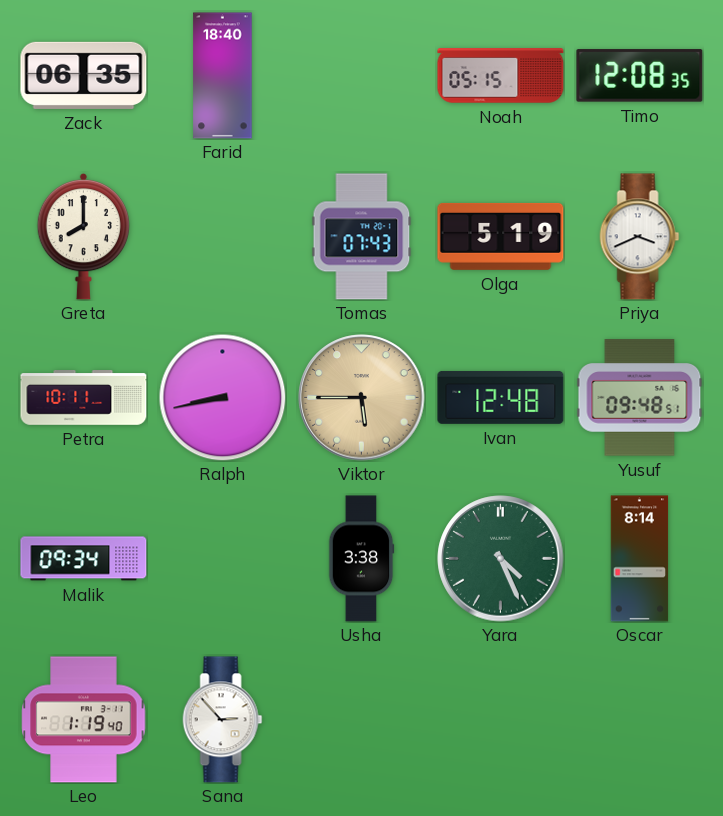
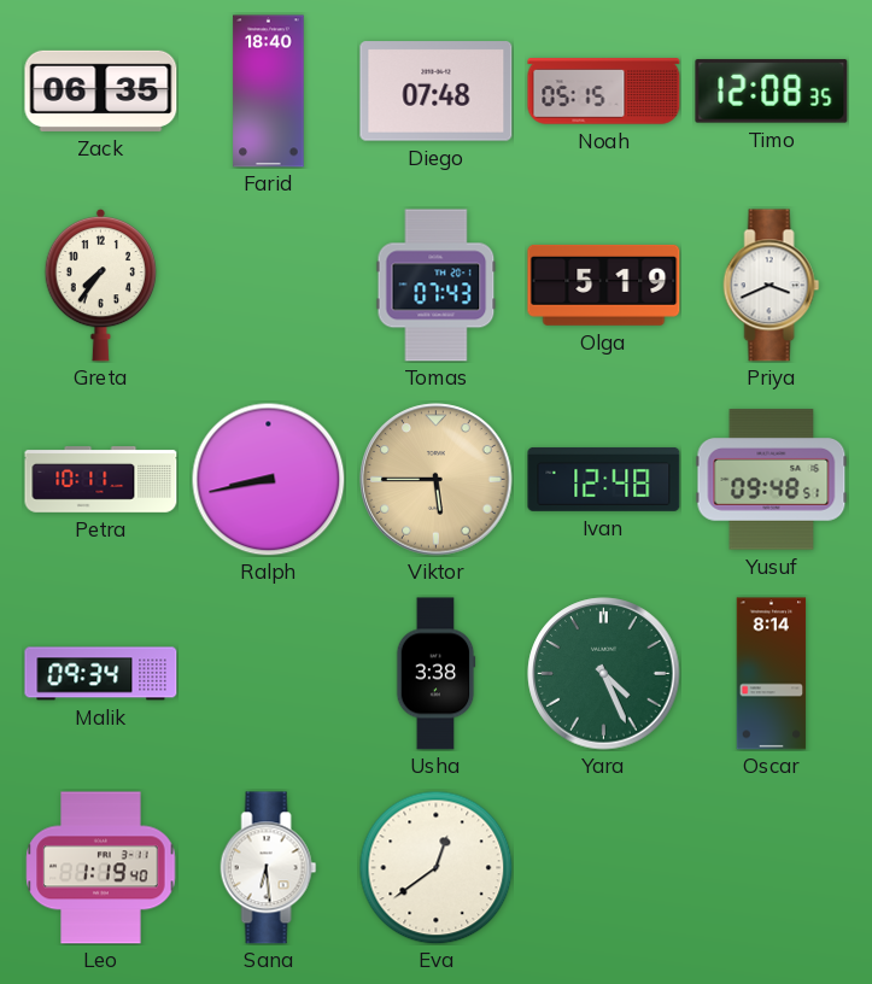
Diego: none -> 07:48
Greta: 8:00 -> 7:36
Sana: 2:53 -> 6:29
Eva: none -> 12:39
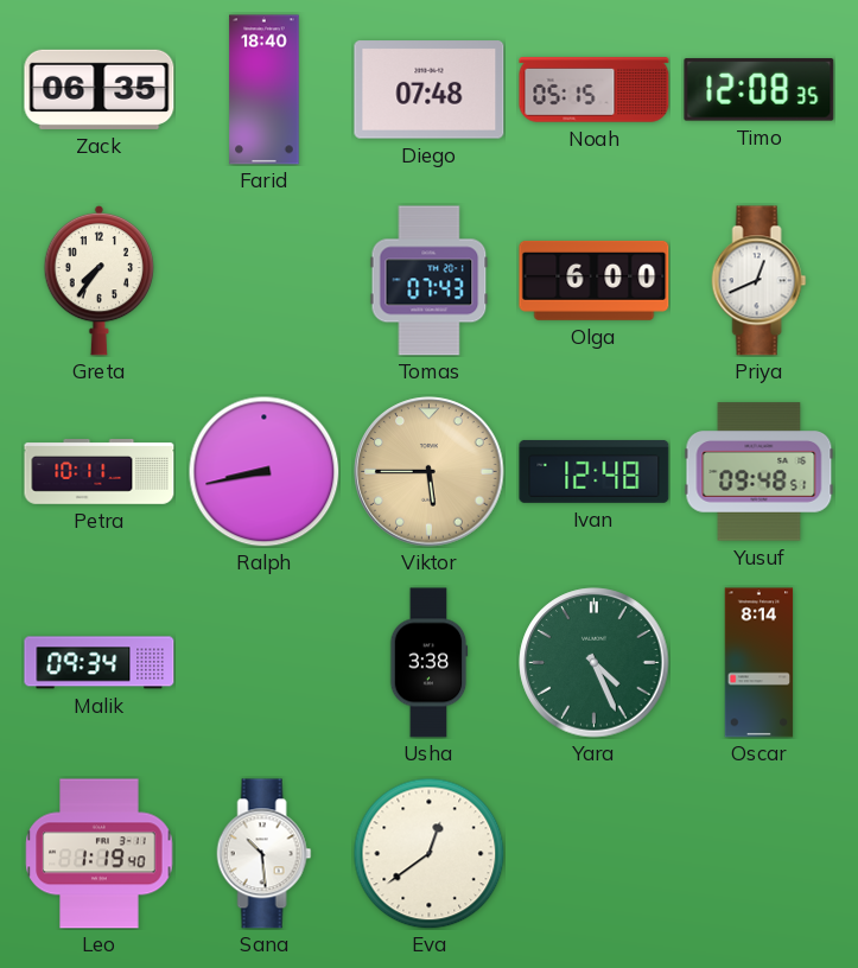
Olga: 5:19 -> 6:00
Priya: 3:41 -> 12:41
Sana: 6:29 -> 10:29
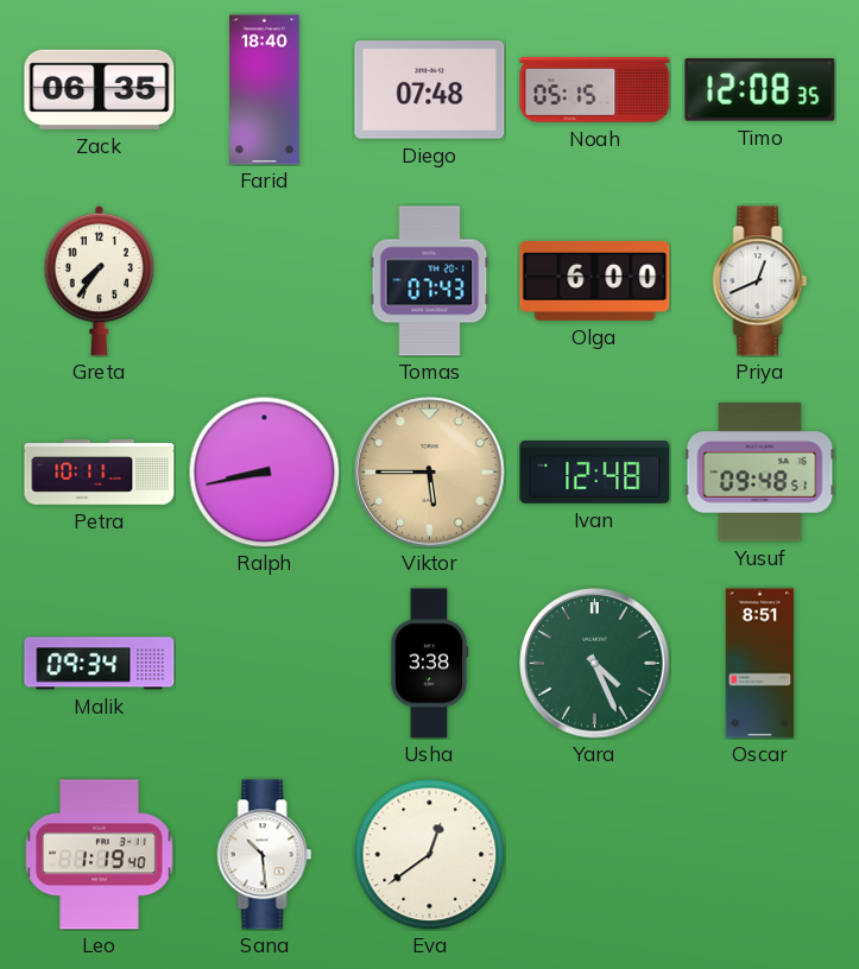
Oscar: 8:14 -> 8:51
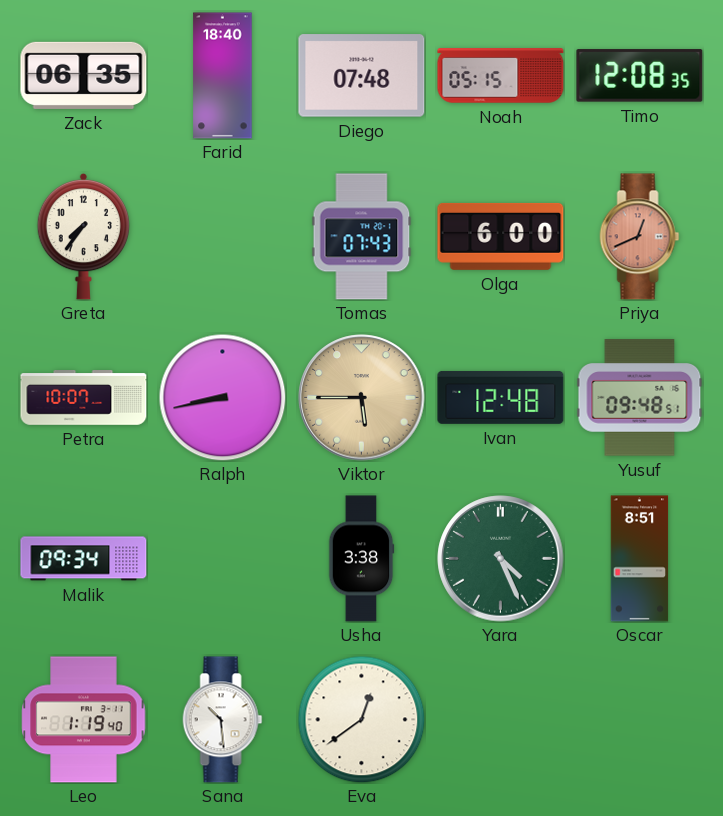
Priya dial: white -> salmon
Petra: 10:11 -> 10:07
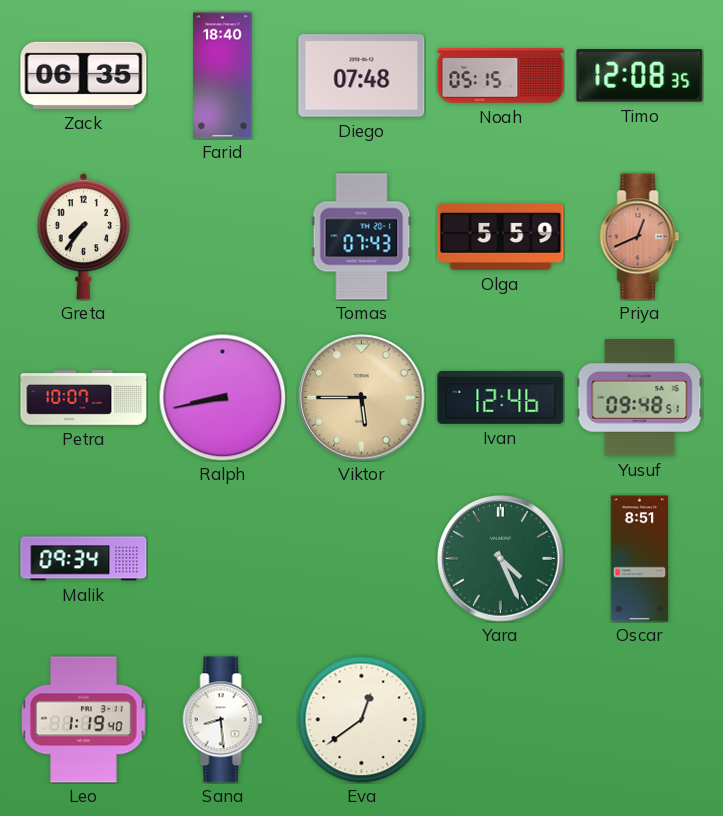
Olga: 6:00 -> 5:59
Ivan: 12:48 -> 12:46
Usha: 3:38 -> none
Sana: 10:29 -> 8:29
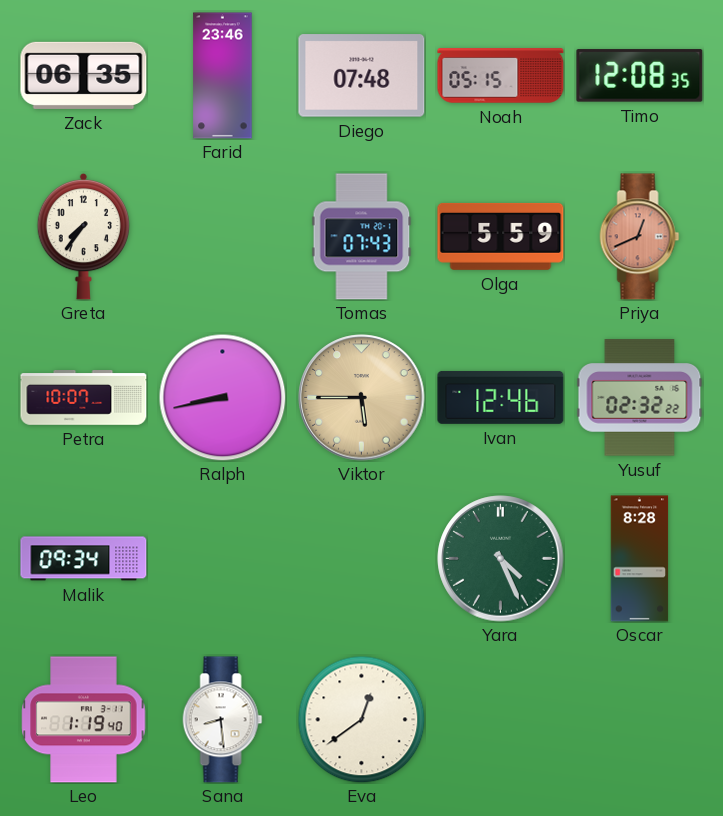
Farid: 18:40 -> 23:46
Yusuf: 09:48 -> 02:32
Oscar: 8:51 -> 8:28
